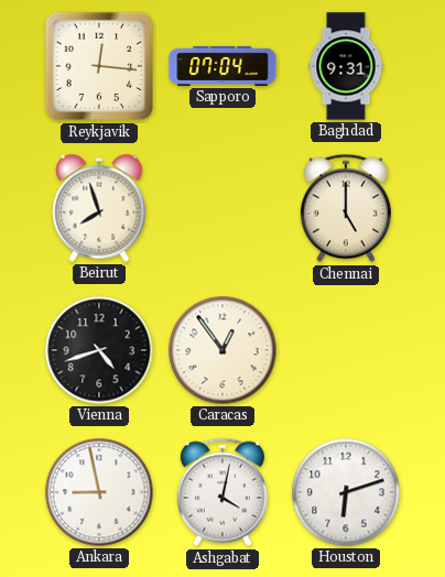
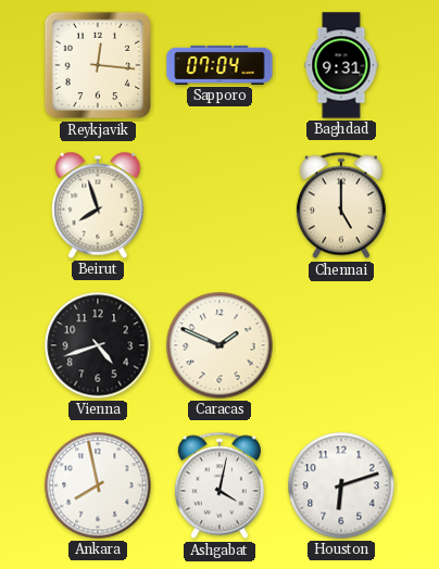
Caracas: 12:54 -> 1:49
Ankara: 8:58 -> 7:58
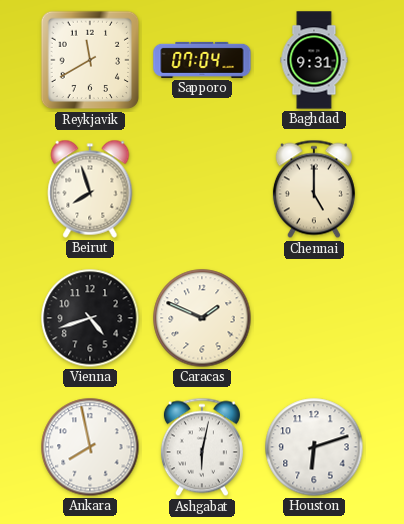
Reykjavik: 12:16 -> 11:40
Ashgabat: 4:02 -> 6:02
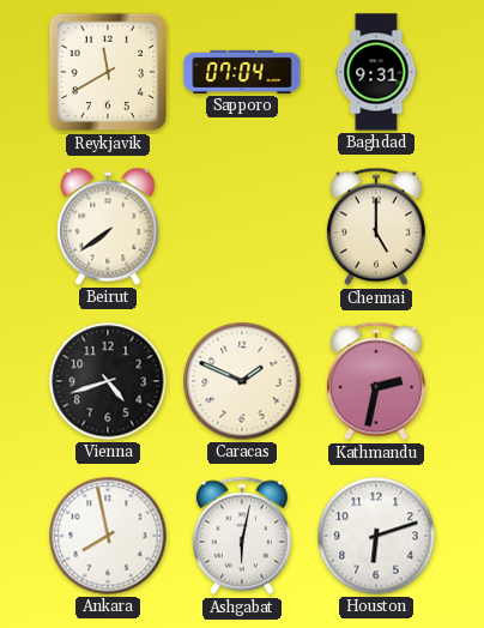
Beirut: 7:57 -> 7:39
Kathmandu: none -> 2:32
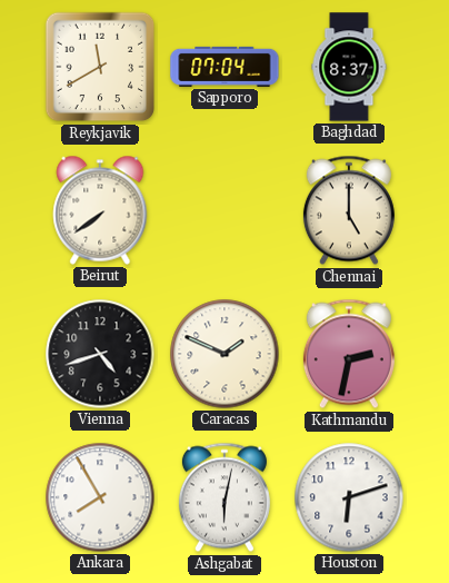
Baghdad: 9:31 -> 8:37
Ankara: 7:58 -> 7:55
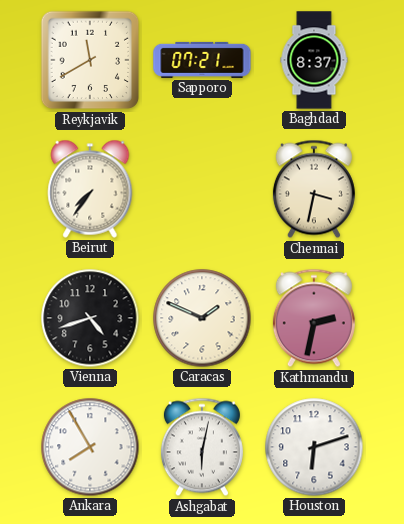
Sapporo: 07:04 -> 07:21
Beirut: 7:39 -> 7:36
Chennai: 5:00 -> 3:32
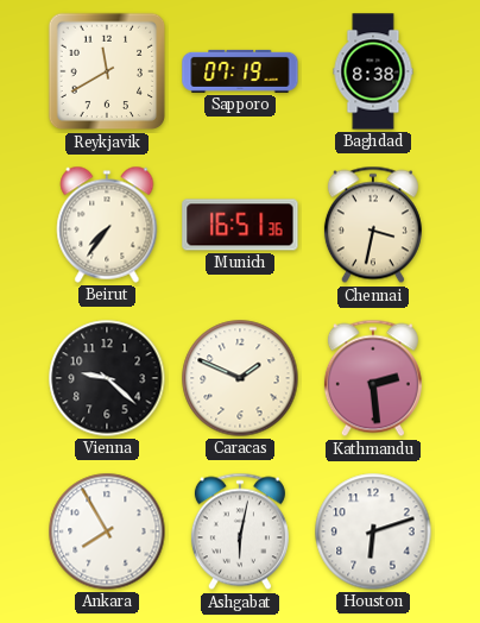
Sapporo: 07:21 -> 07:19
Baghdad: 8:37 -> 8:38
Munich: none -> 16:51
Vienna: 4:42 -> 9:22
Kathmandu: 2:32 -> 2:29
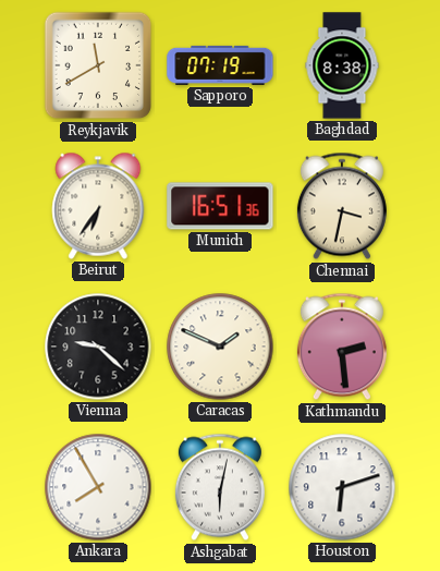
Beirut: 7:36 -> 6:36
